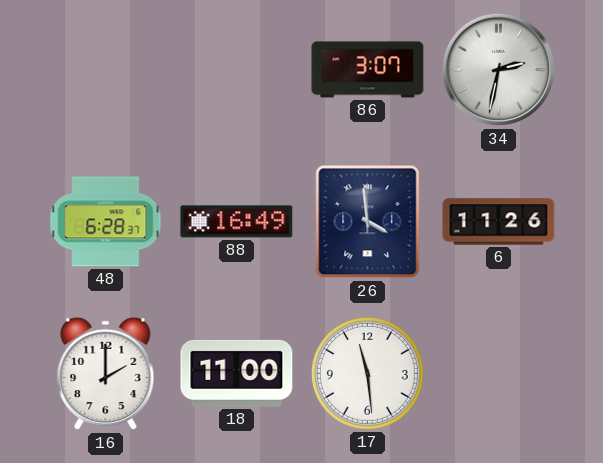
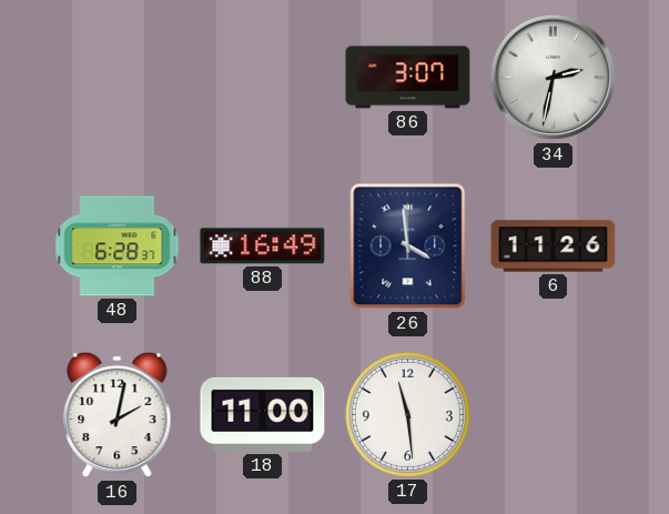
16: 2:00 -> 2:02
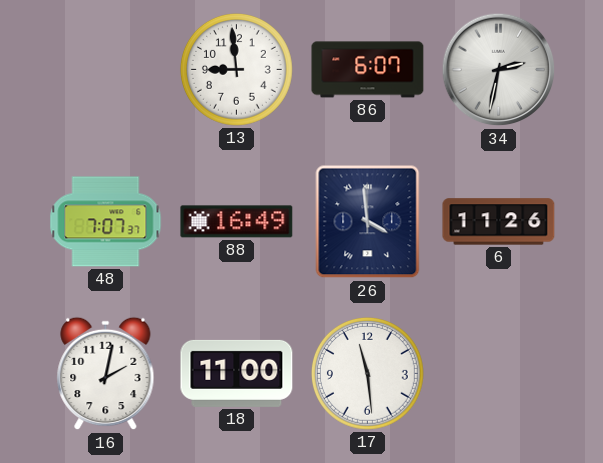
13: none -> 8:59
86: 3:07 -> 6:07
48: 6:28 -> 7:07
